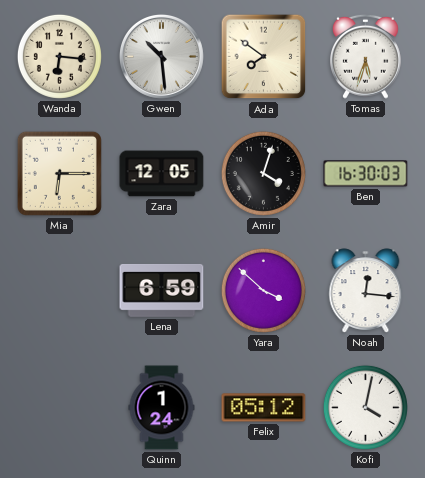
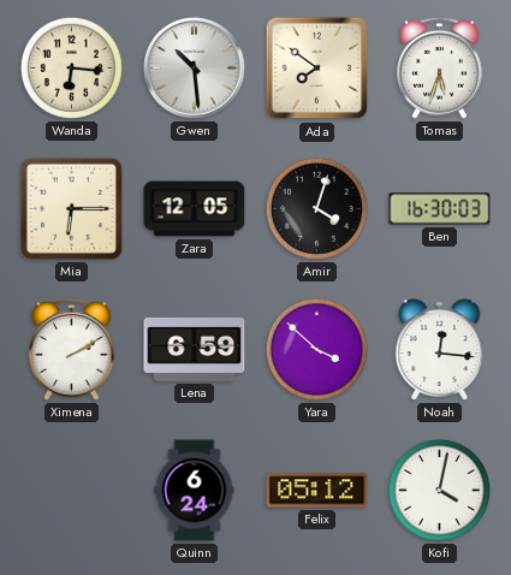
Ximena: none -> 2:10
Quinn: 1:24 -> 6:24
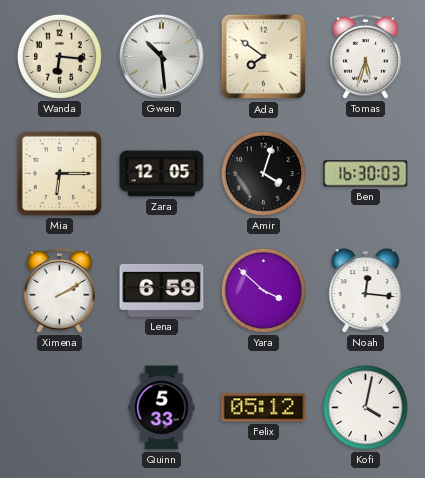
Quinn: 6:24 -> 5:33
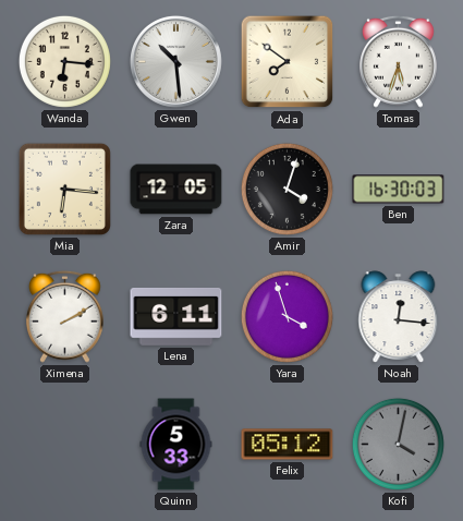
Mia: 6:15 -> 6:16
Lena: 6:59 -> 6:11
Yara: 3:52 -> 3:57
Kofi dial: white -> grey
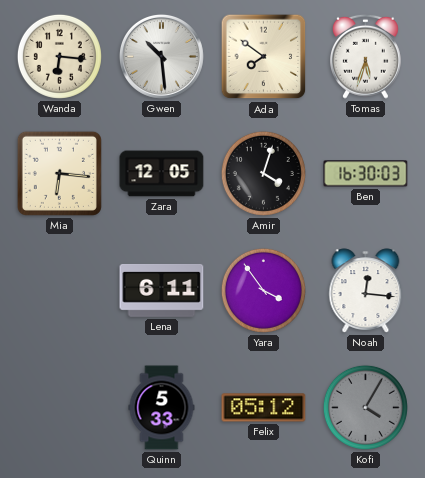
Ximena: 2:10 -> none
Yara: 3:57 -> 3:54
Kofi: 4:02 -> 4:05
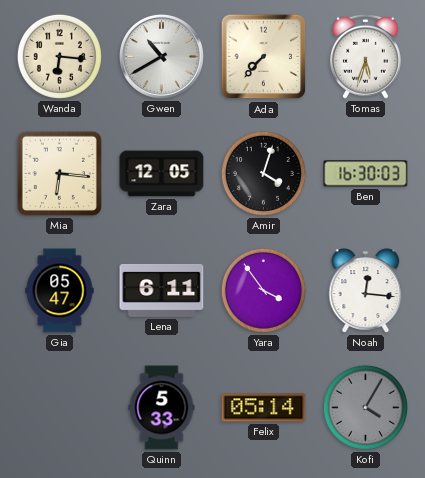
Gwen: 10:29 -> 10:40
Ada: 7:51 -> 7:37
Gia: none -> 05:47
Felix: 05:12 -> 05:14
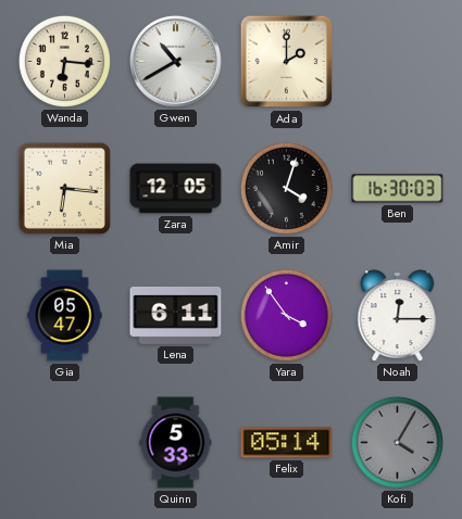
Ada: 7:37 -> 2:00
Tomas: 5:33 -> none
Noah: 12:16 -> 12:15
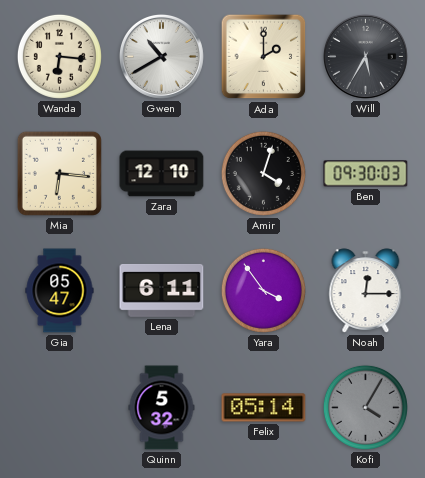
Will: none -> 5:35
Zara: 12:05 -> 12:10
Ben: 16:30 -> 09:30
Quinn: 5:33 -> 5:32
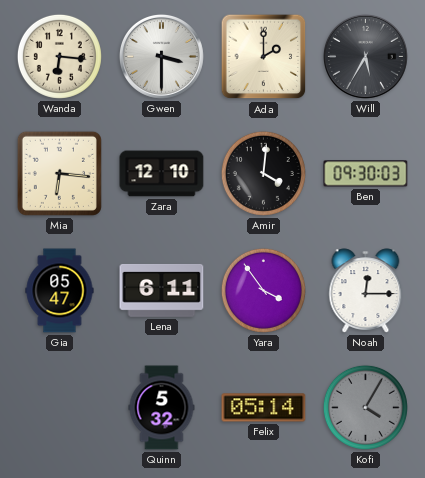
Gwen: 10:40 -> 3:30
Amir: 4:03 -> 4:01
